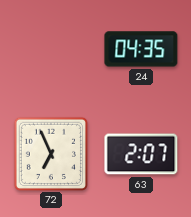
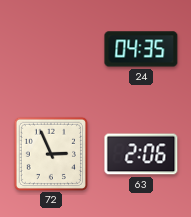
72: 6:56 -> 2:56
63: 2:07 -> 2:06
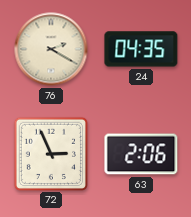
76: none -> 2:20
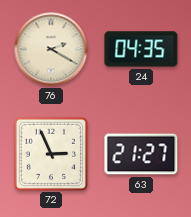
63: 2:06 -> 21:27
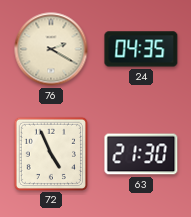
72: 2:56 -> 4:56
63: 21:27 -> 21:30
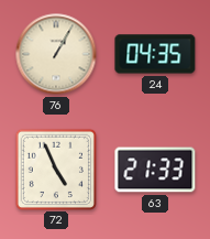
76: 2:20 -> 1:05
63: 21:30 -> 21:33
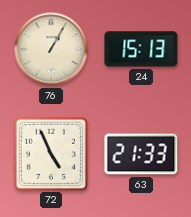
24: 04:35 -> 15:13
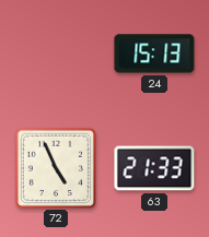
76: 1:05 -> none
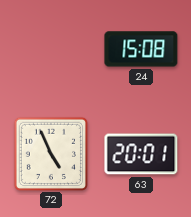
24: 15:13 -> 15:08
63: 21:33 -> 20:01
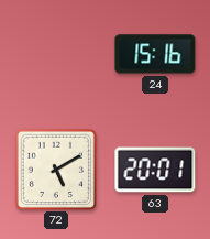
24: 15:08 -> 15:16
72: 4:56 -> 5:10
